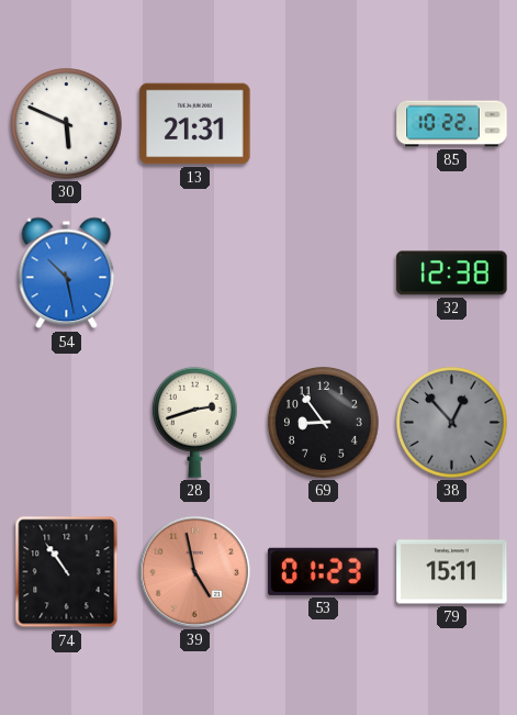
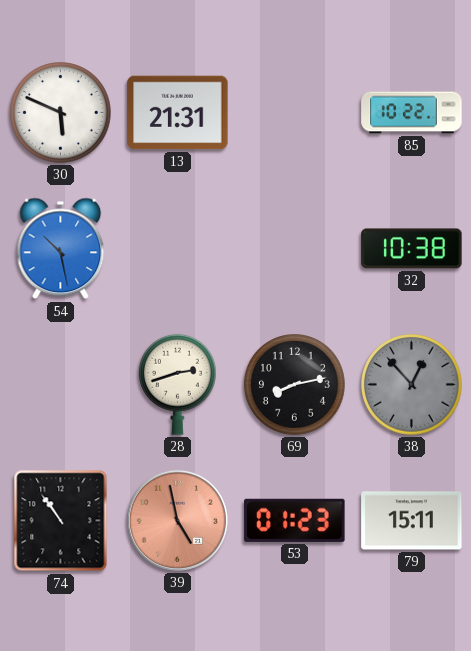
32: 12:38 -> 10:38
69: 8:54 -> 8:13
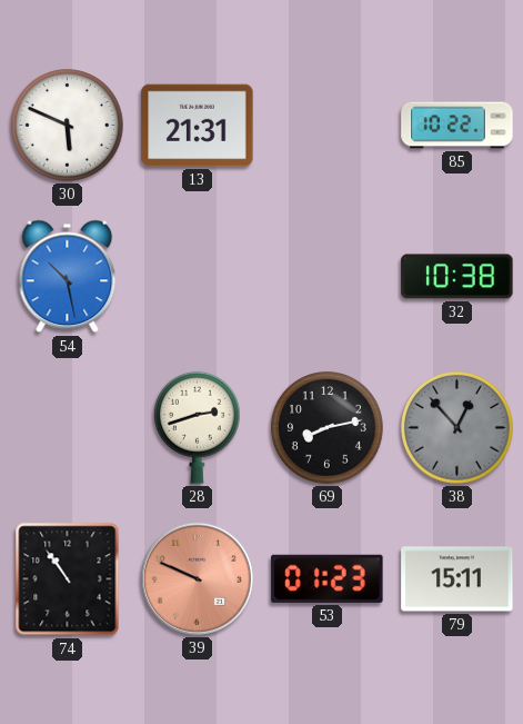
39: 4:58 -> 9:49
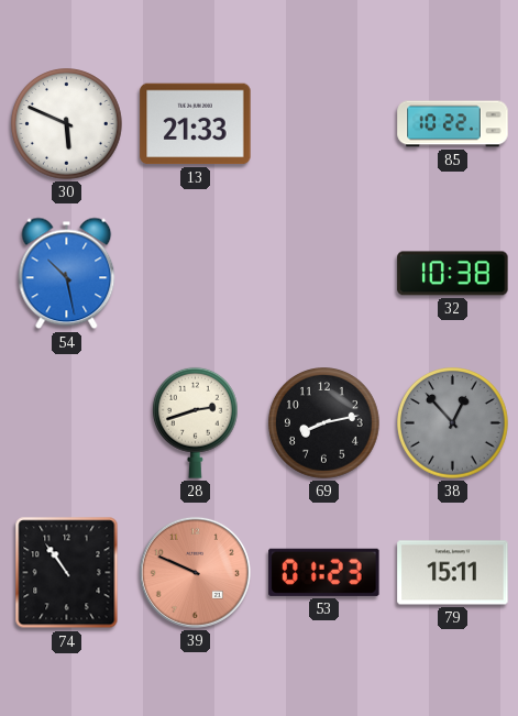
13: 21:31 -> 21:33
